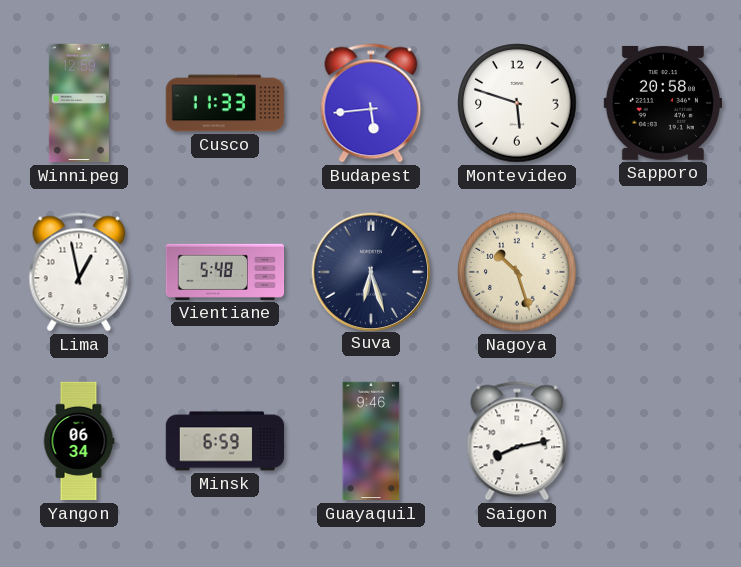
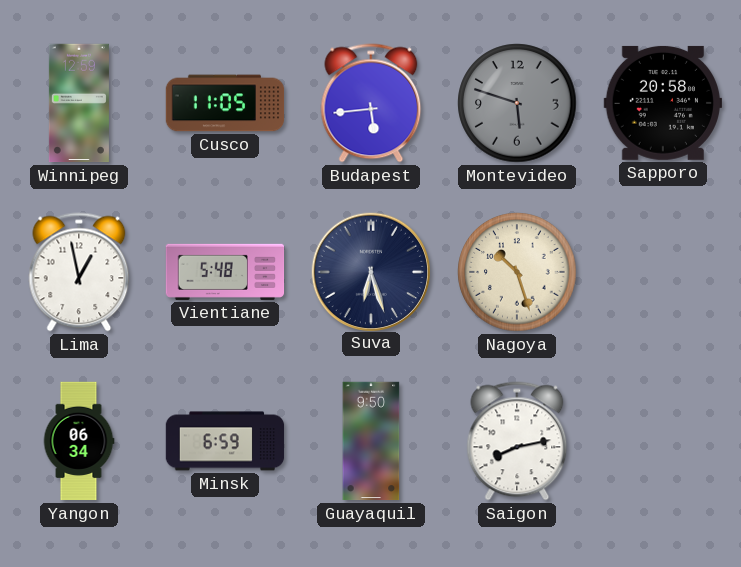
Cusco: 11:33 -> 11:05
Montevideo dial: white -> grey
Guayaquil: 9:46 -> 9:50
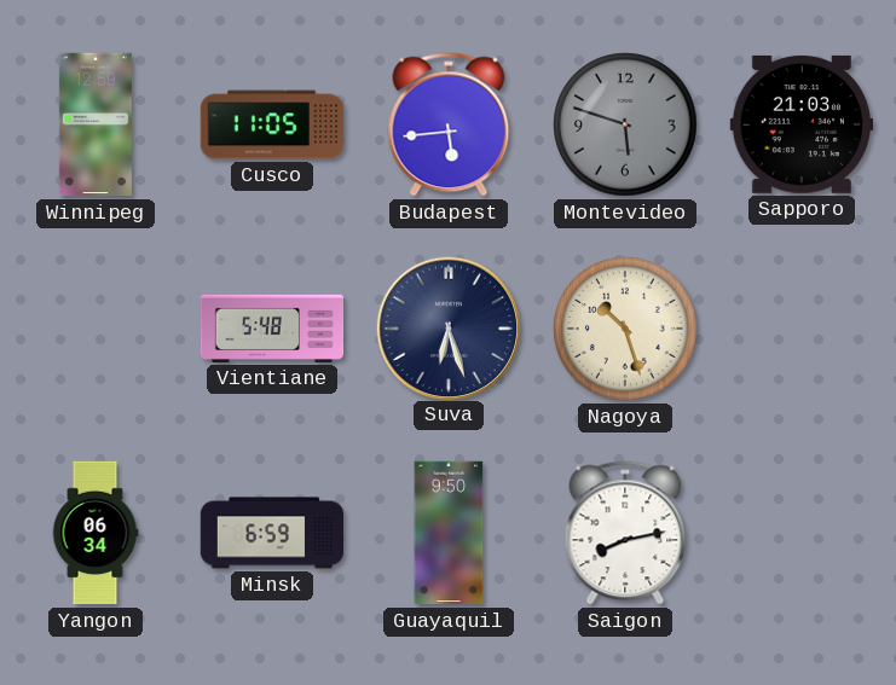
Sapporo: 20:58 -> 21:03
Lima: 12:58 -> none
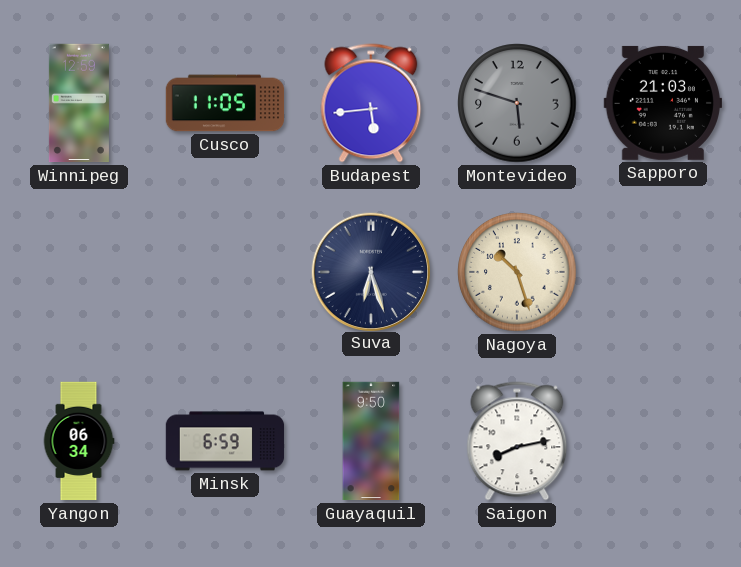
Vientiane: 5:48 -> none
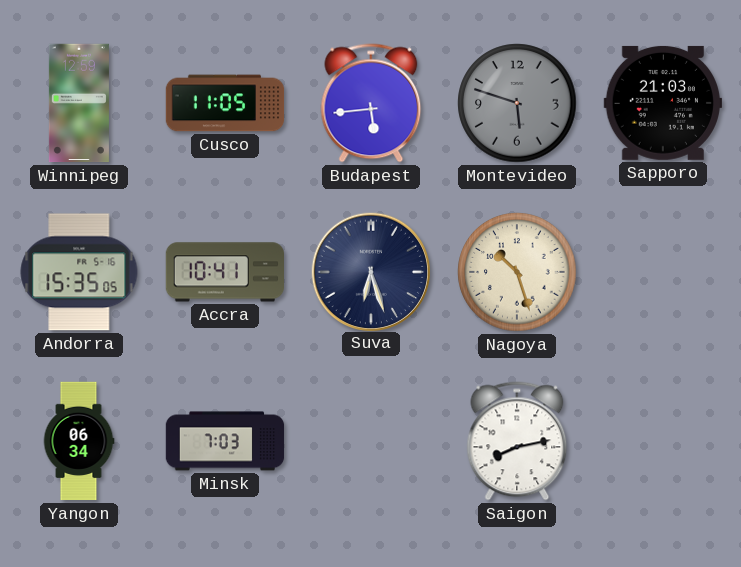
Andorra: none -> 15:35
Accra: none -> 10:41
Minsk: 6:59 -> 7:03
Guayaquil: 9:50 -> none
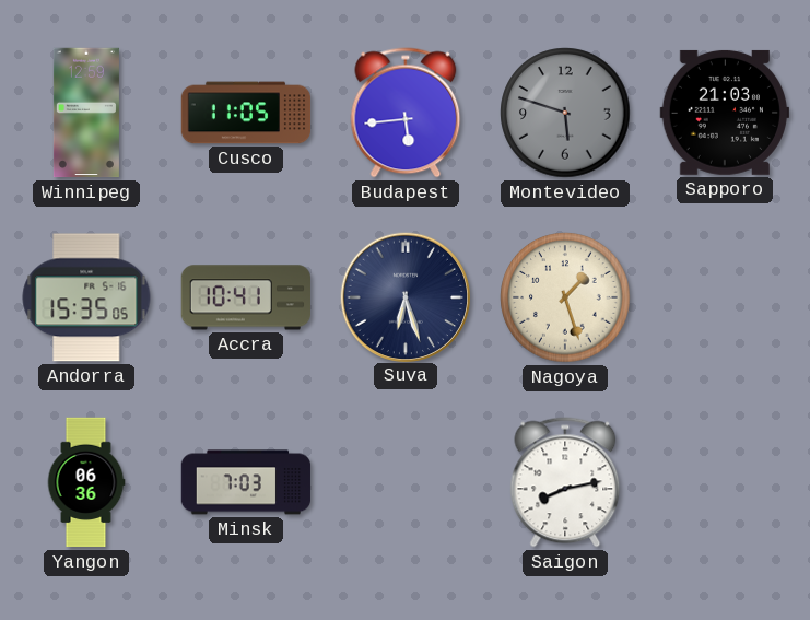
Nagoya: 10:27 -> 1:27
Yangon: 06:34 -> 06:36
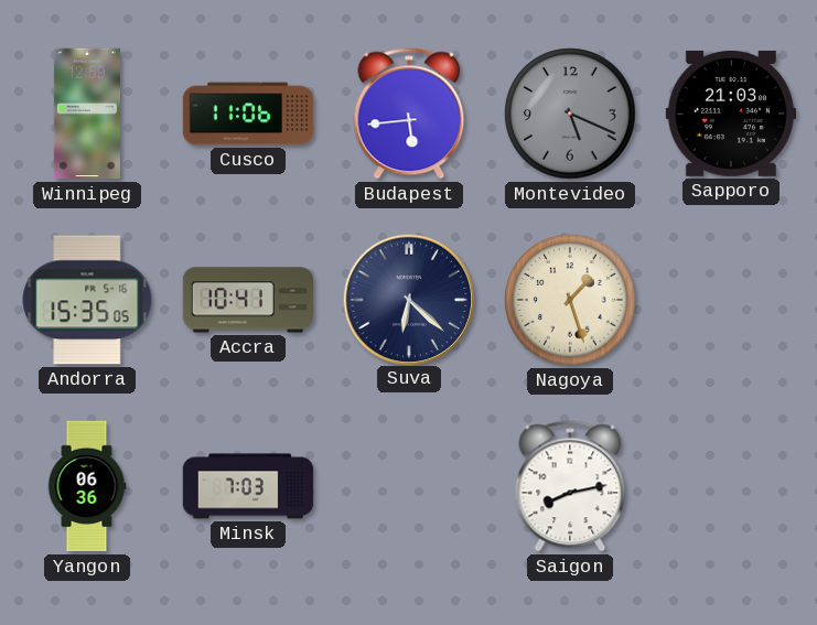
Cusco: 11:05 -> 11:06
Montevideo: 5:48 -> 5:19
Suva: 6:27 -> 6:22
